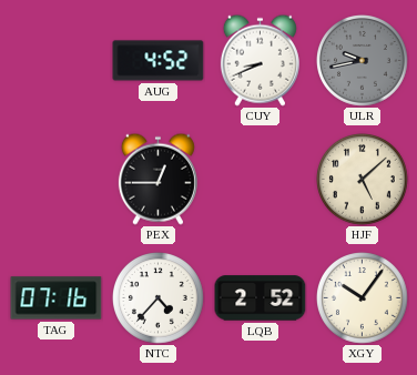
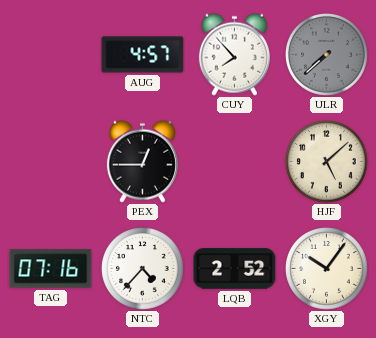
AUG: 4:52 -> 4:57
CUY: 8:41 -> 7:53
ULR: 9:43 -> 7:38
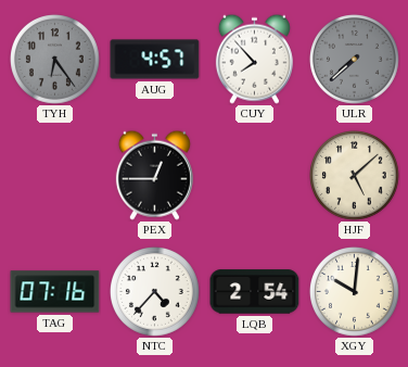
TYH: none -> 6:24
LQB: 2:52 -> 2:54
XGY: 10:06 -> 10:01
